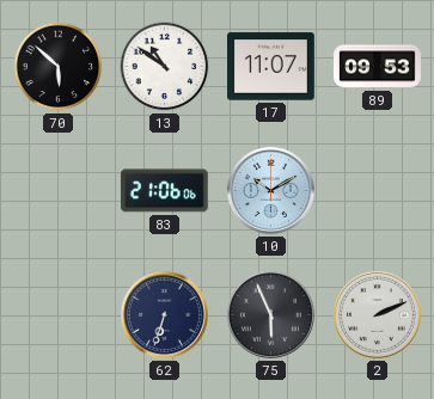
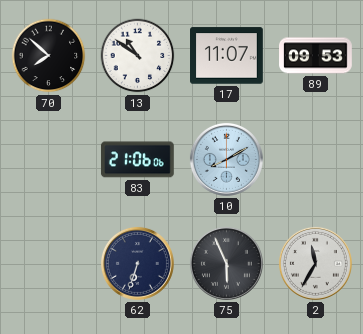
70: 5:52 -> 7:52
10: 10:10 -> 8:10
2: 2:11 -> 11:35
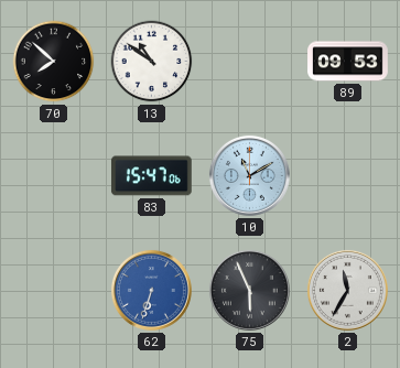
17: 11:07 -> none
83: 21:06 -> 15:47
10: 8:10 -> 11:10
62 dial: navy -> blue
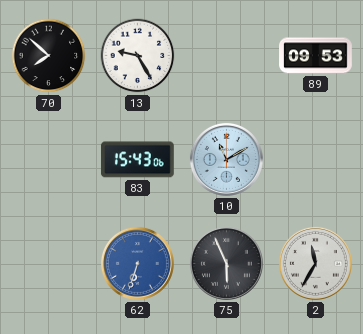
13: 10:51 -> 9:25
83: 15:47 -> 15:43
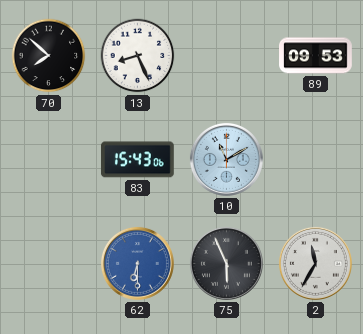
13: 9:25 -> 8:26
62: 6:33 -> 6:30
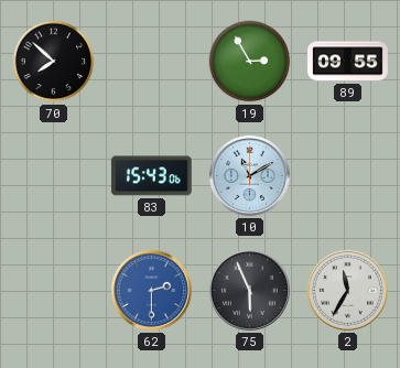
13: 8:26 -> none
19: none -> 2:55
89: 09:53 -> 09:55
62: 6:30 -> 2:30
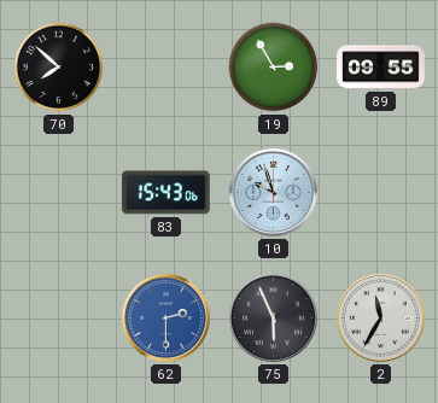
10: 11:10 -> 9:57
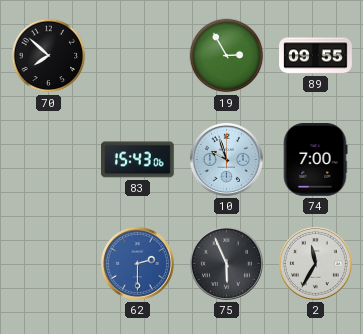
74: none -> 7:00
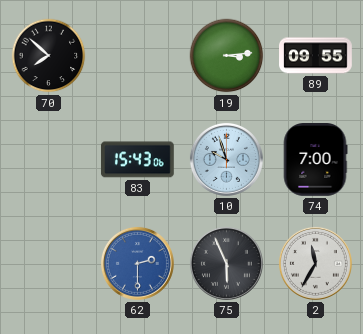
19: 2:55 -> 3:14
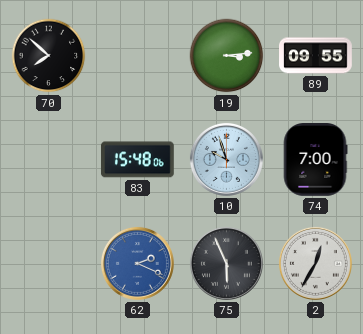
83: 15:43 -> 15:48
62: 2:30 -> 2:19
2: 11:35 -> 12:35
